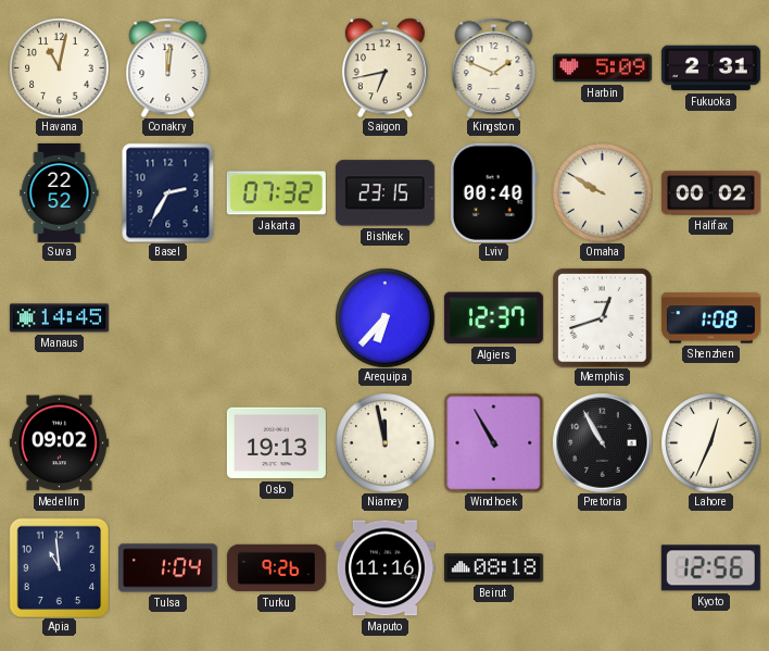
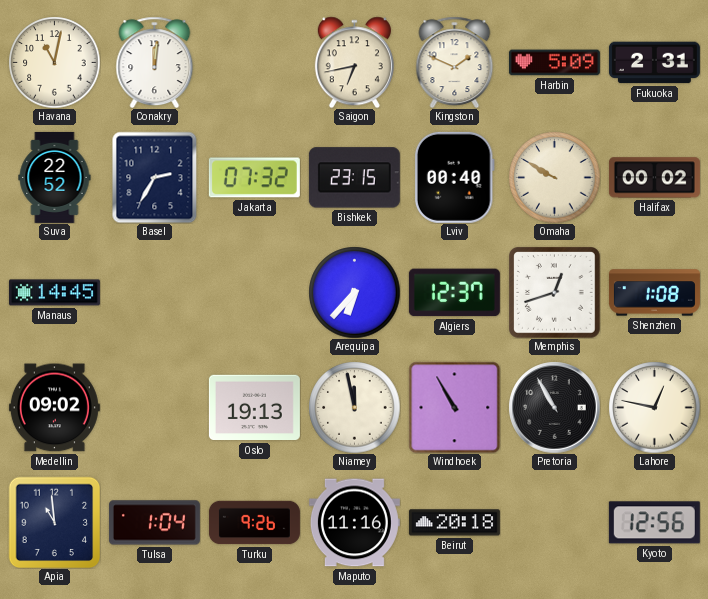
Lahore: 12:34 -> 12:47
Beirut: 08:18 -> 20:18
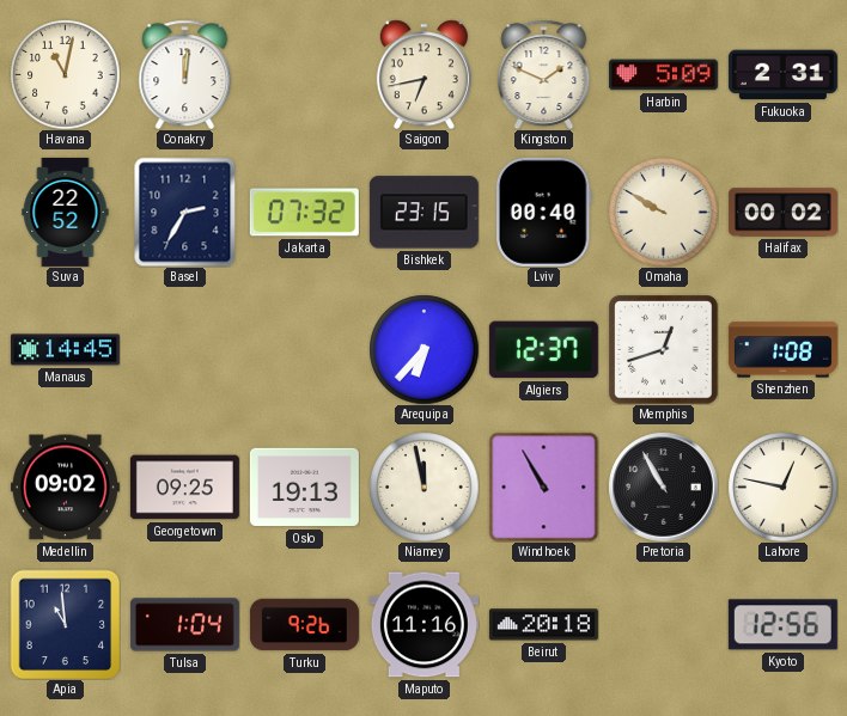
Georgetown: none -> 09:25
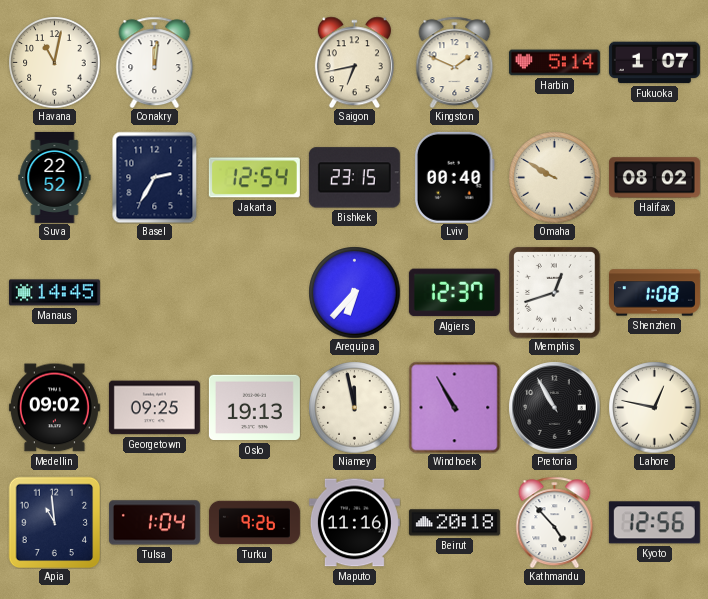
Harbin: 5:09 -> 5:14
Fukuoka: 2:31 -> 1:07
Jakarta: 07:32 -> 12:54
Halifax: 00:02 -> 08:02
Kathmandu: none -> 4:53
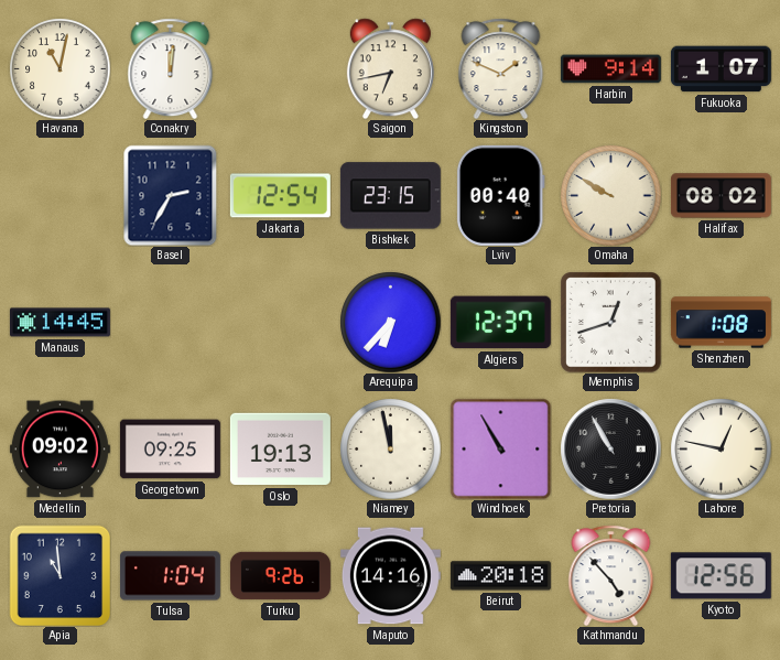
Harbin: 5:14 -> 9:14
Suva: 22:52 -> none
Maputo: 11:16 -> 14:16
